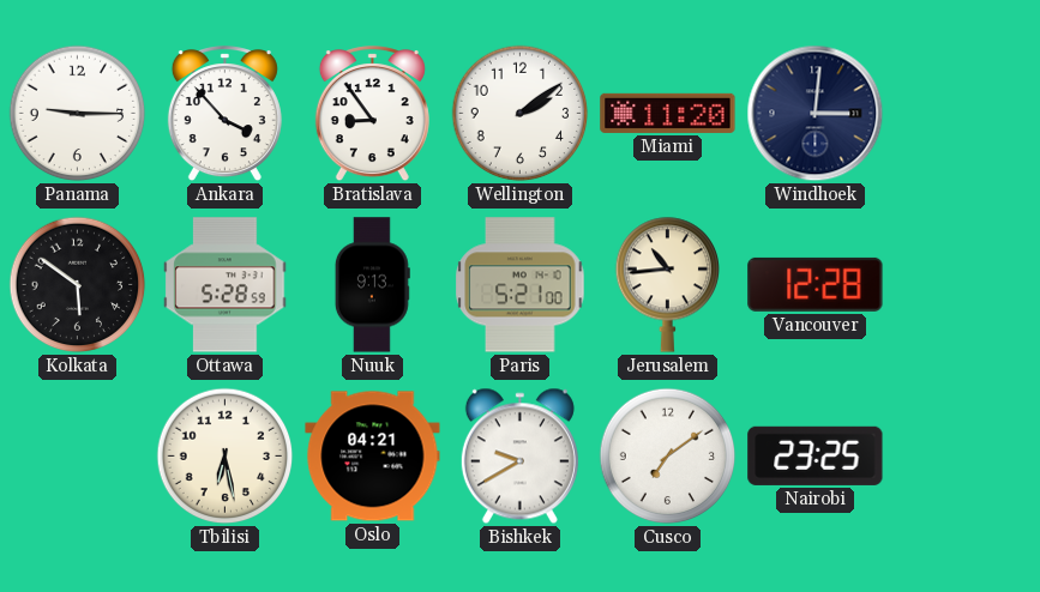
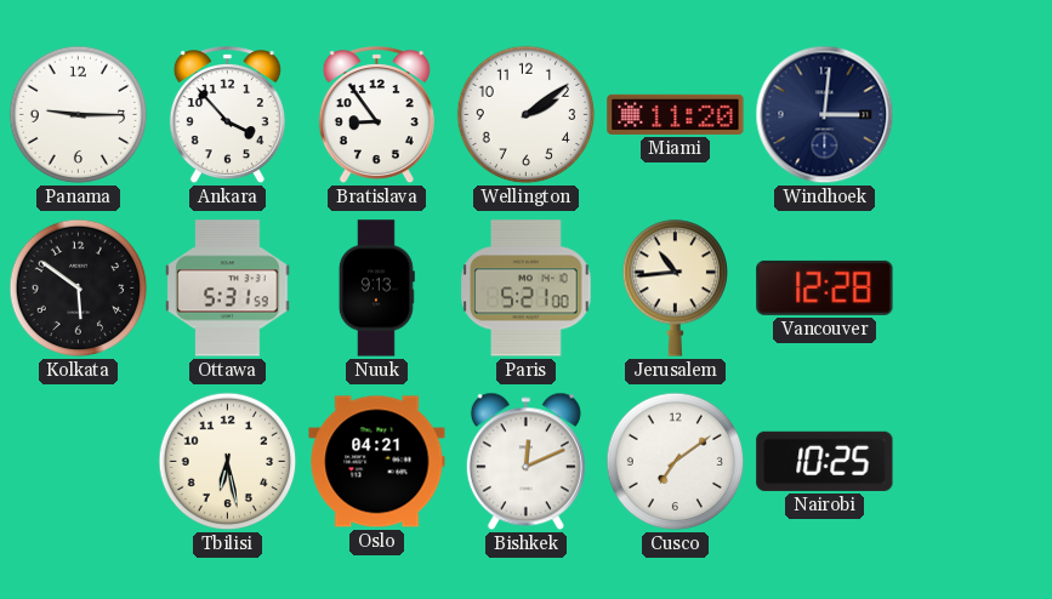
Ottawa: 5:28 -> 5:31
Bishkek: 9:40 -> 12:11
Nairobi: 23:25 -> 10:25
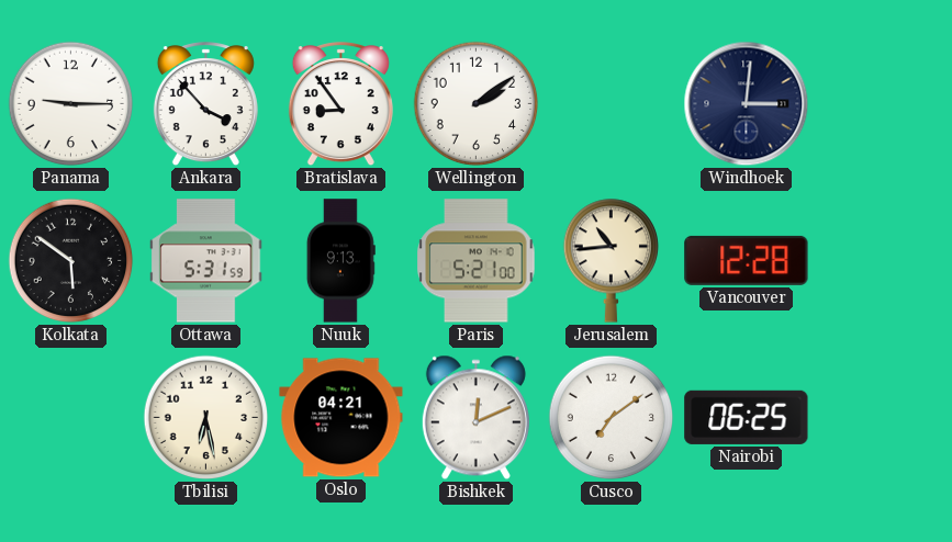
Miami: 11:20 -> none
Nairobi: 10:25 -> 06:25
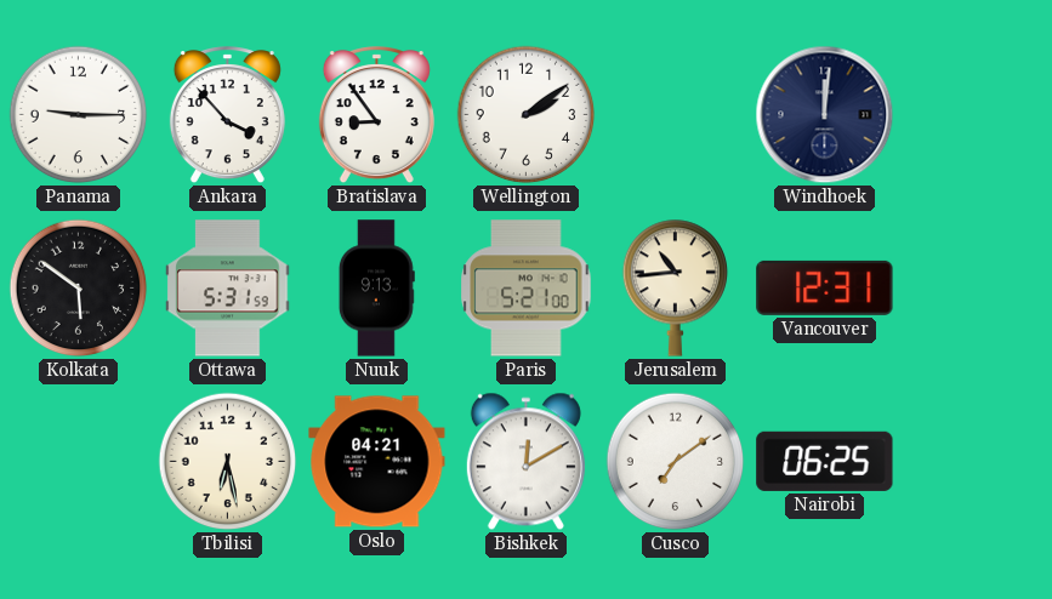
Windhoek: 3:01 -> 12:01
Vancouver: 12:28 -> 12:31
Bishkek: 12:11 -> 12:10
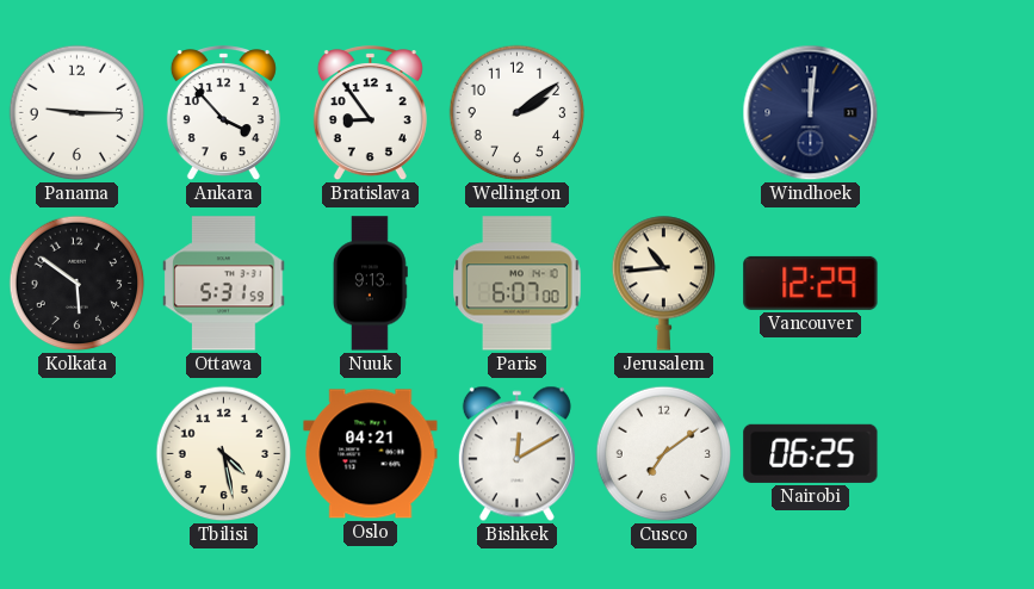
Paris: 5:21 -> 6:07
Vancouver: 12:31 -> 12:29
Tbilisi: 6:28 -> 4:28
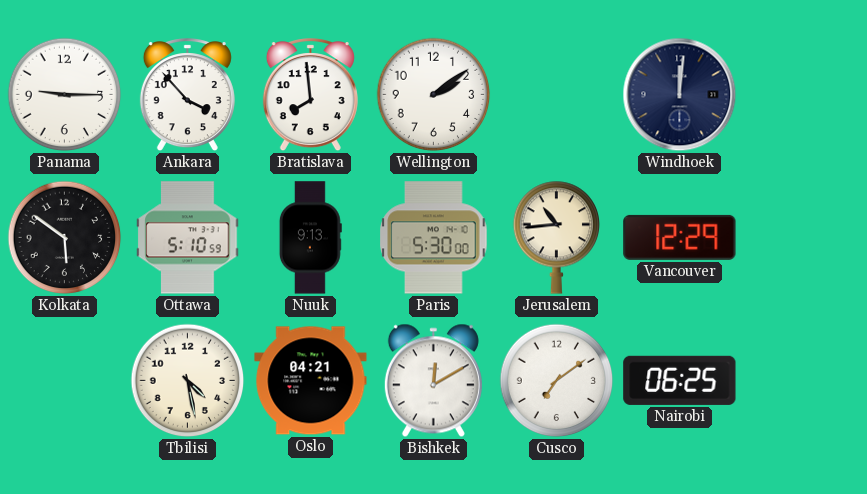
Bratislava: 8:54 -> 7:59
Ottawa: 5:31 -> 5:10
Paris: 6:07 -> 5:30
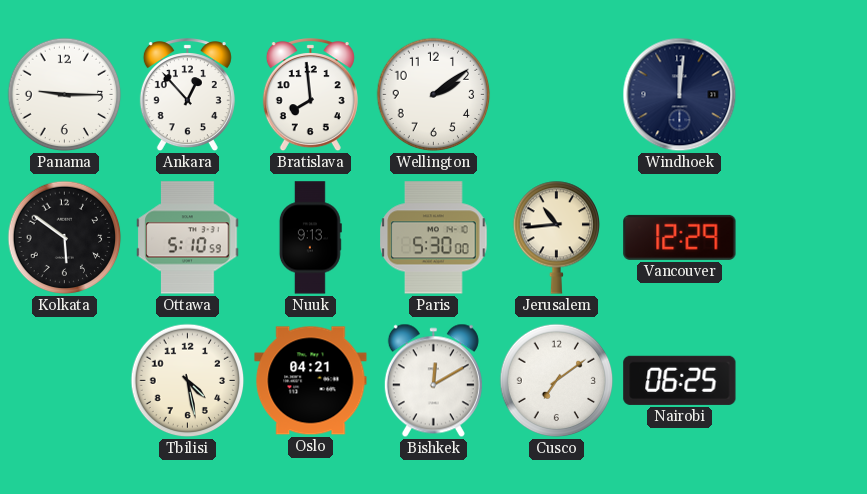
Ankara: 3:53 -> 12:53
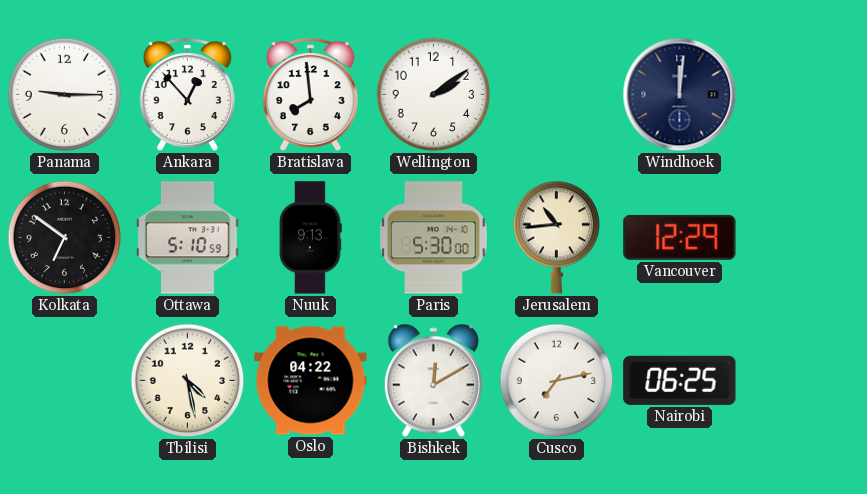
Kolkata: 5:51 -> 6:51
Oslo: 04:21 -> 04:22
Cusco: 7:09 -> 7:13
